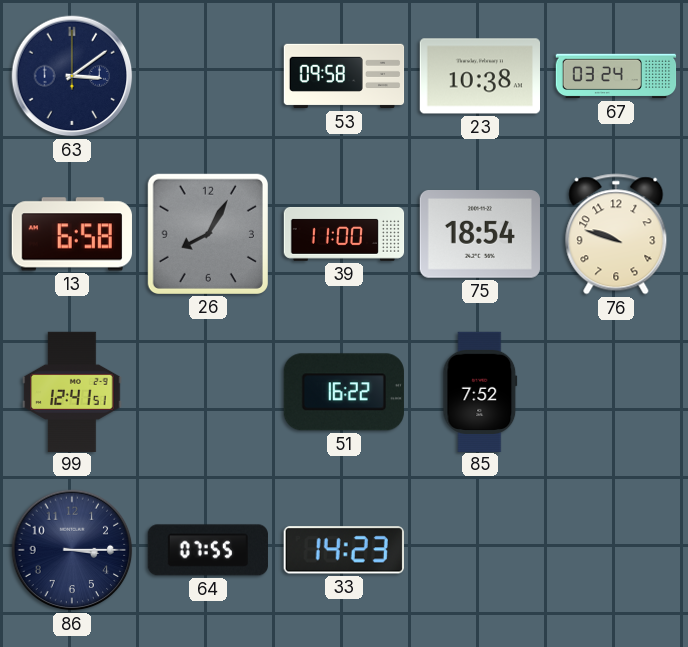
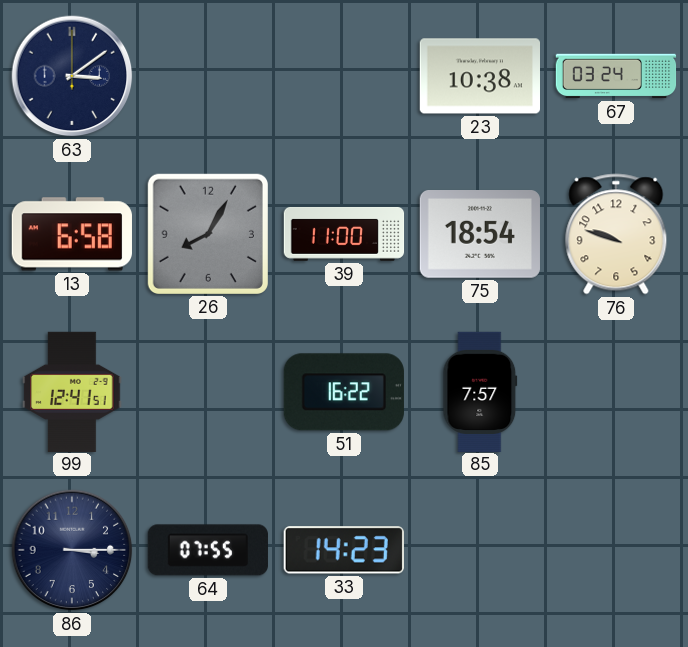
53: 09:58 -> none
85: 7:52 -> 7:57
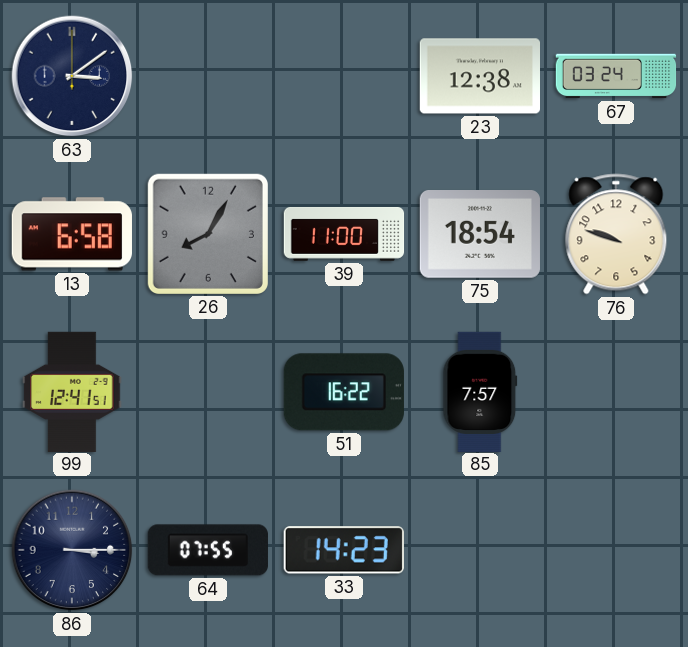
23: 10:38 -> 12:38
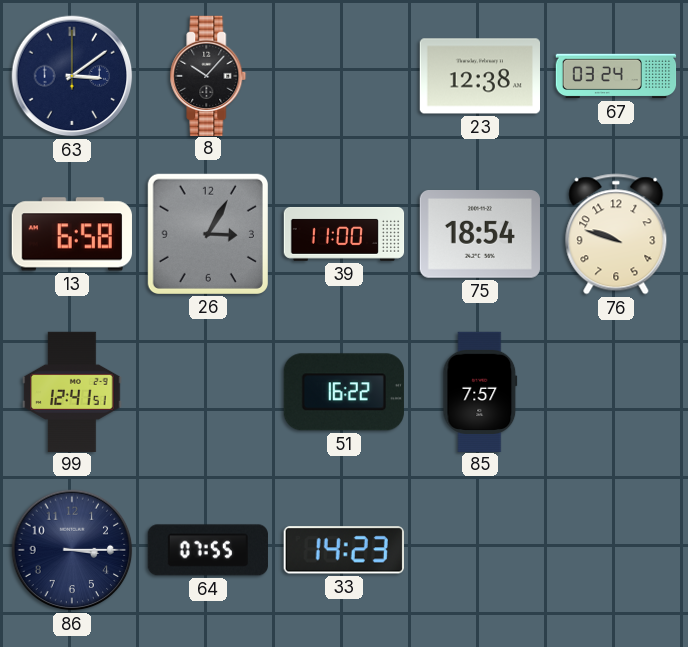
8: none -> 10:07
26: 8:05 -> 3:05
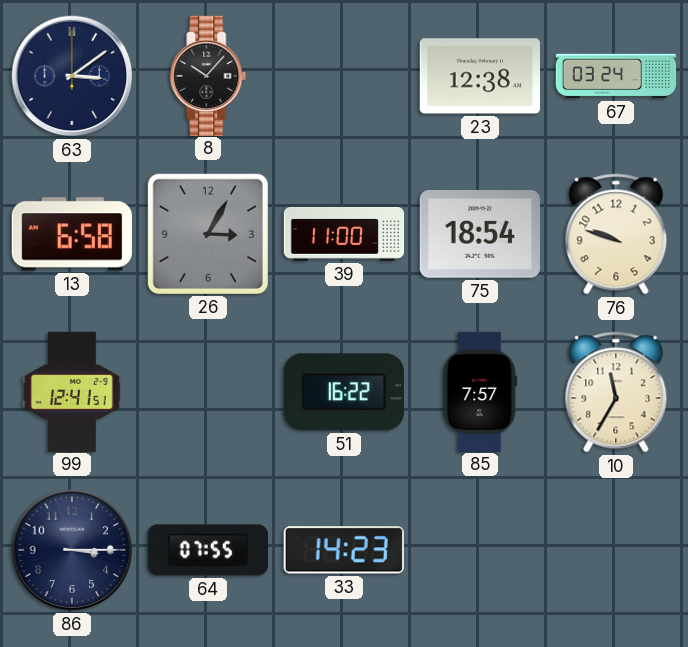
10: none -> 11:35
